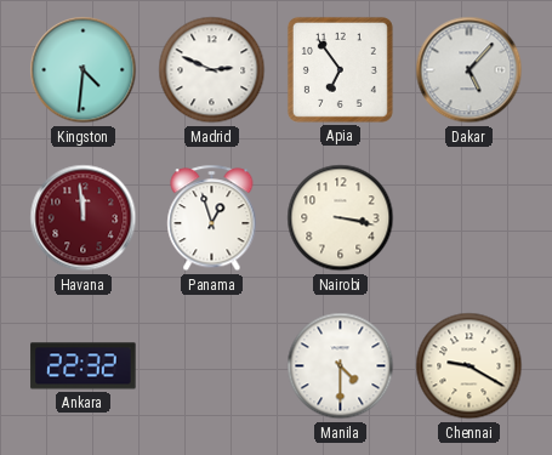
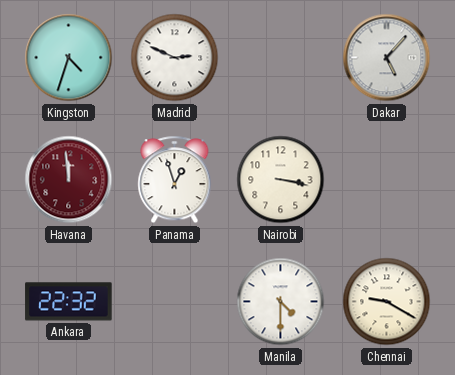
Kingston: 4:31 -> 4:33
Apia: 6:54 -> none
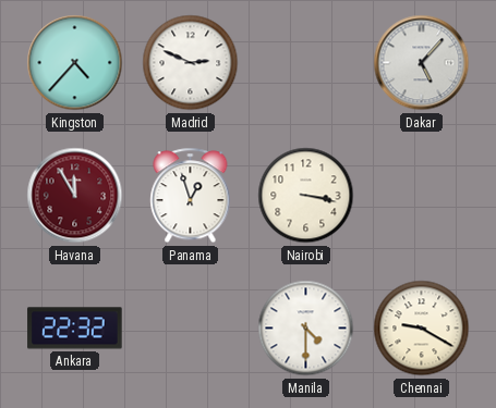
Kingston: 4:33 -> 4:37
Havana: 11:59 -> 11:55
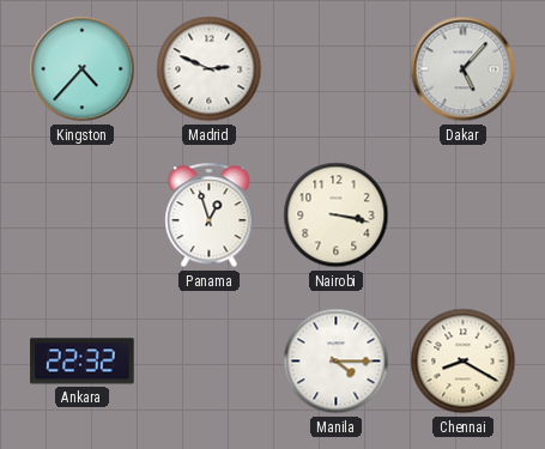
Havana: 11:55 -> none
Manila: 4:30 -> 4:15
Chennai: 9:20 -> 8:20
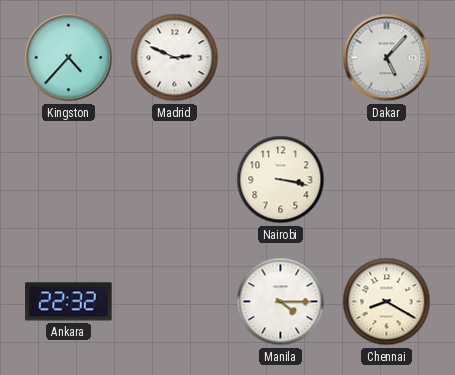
Panama: 12:57 -> none
